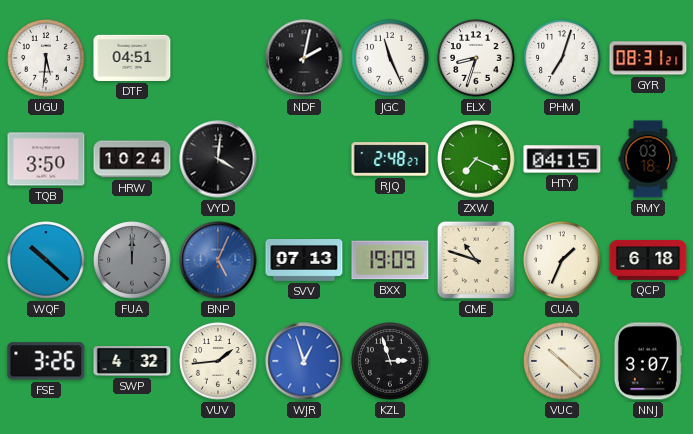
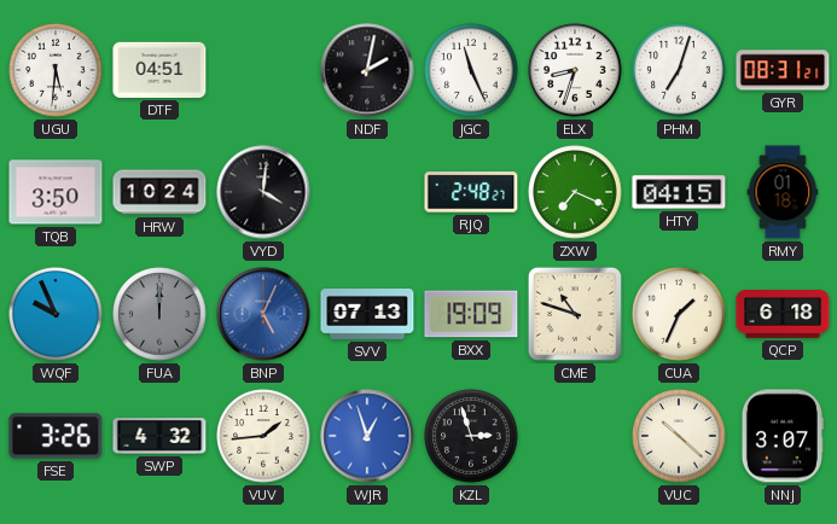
RMY: 03:18 -> 01:18
WQF: 10:22 -> 9:56
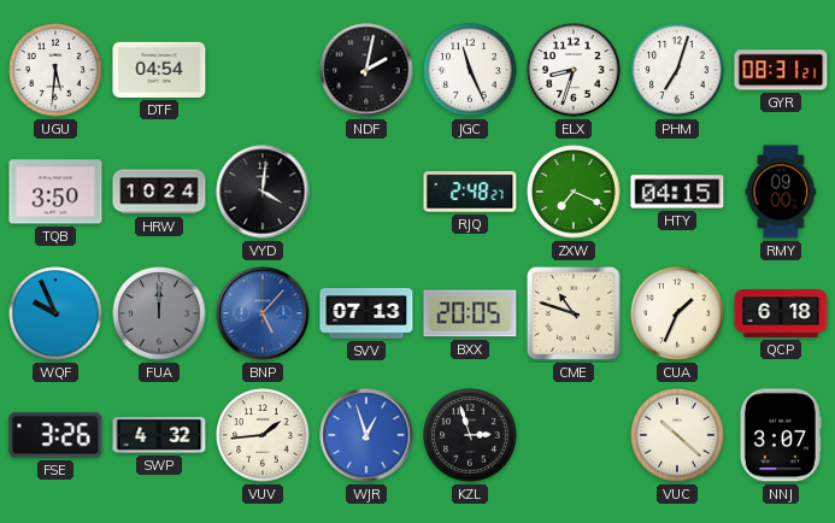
DTF: 04:51 -> 04:54
RMY: 01:18 -> 09:00
BNP: 5:04 -> 5:07
BXX: 19:09 -> 20:05
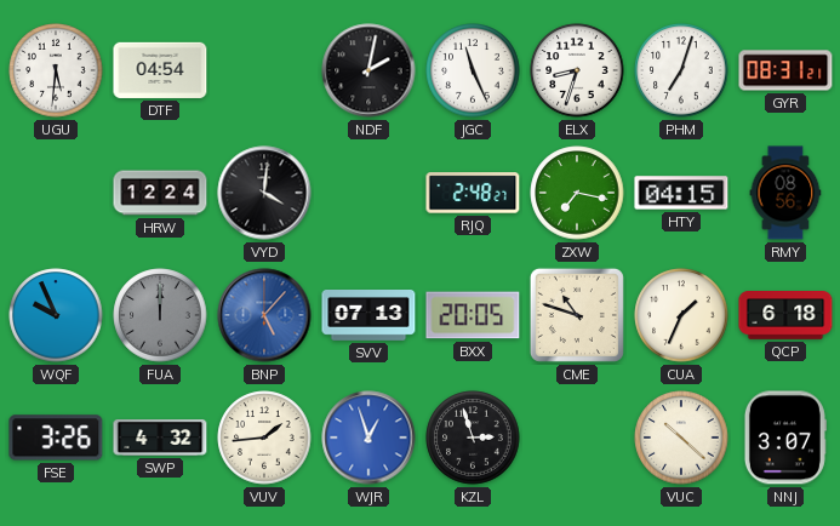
TQB: 3:50 -> none
HRW: 10:24 -> 12:24
ZXW: 7:19 -> 7:17
RMY: 09:00 -> 08:56
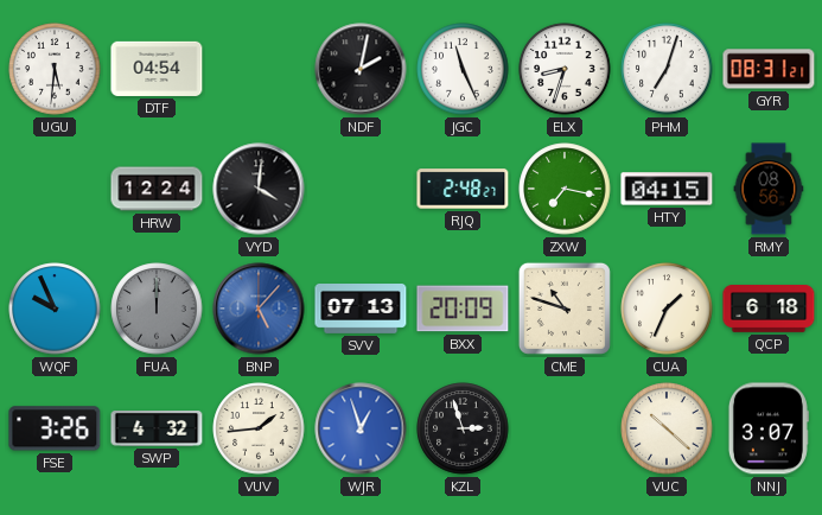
BXX: 20:05 -> 20:09
